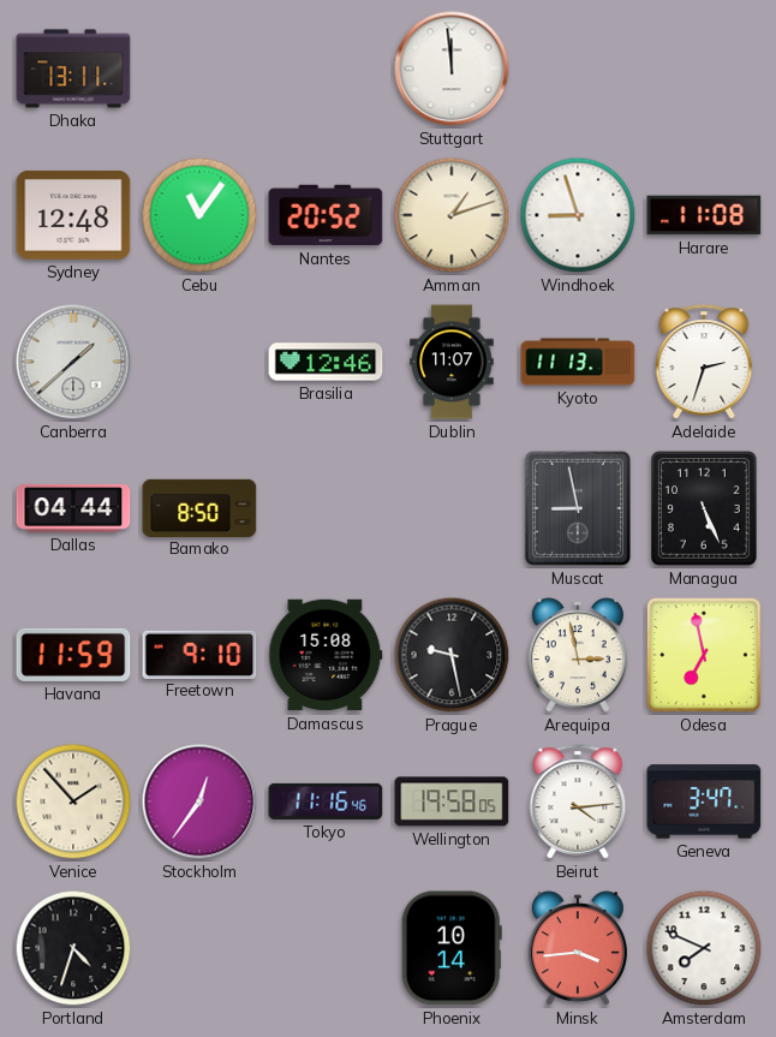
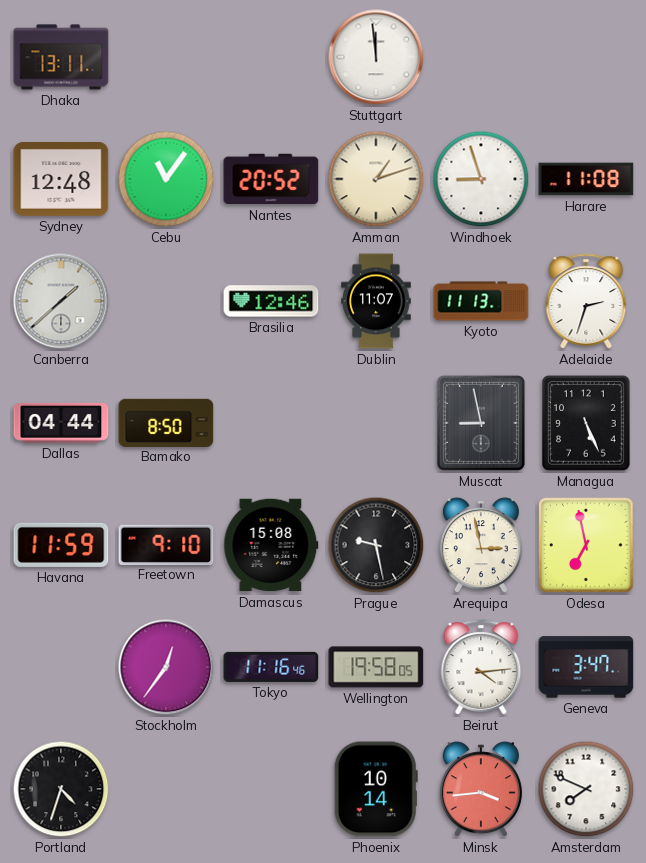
Venice: 1:53 -> none
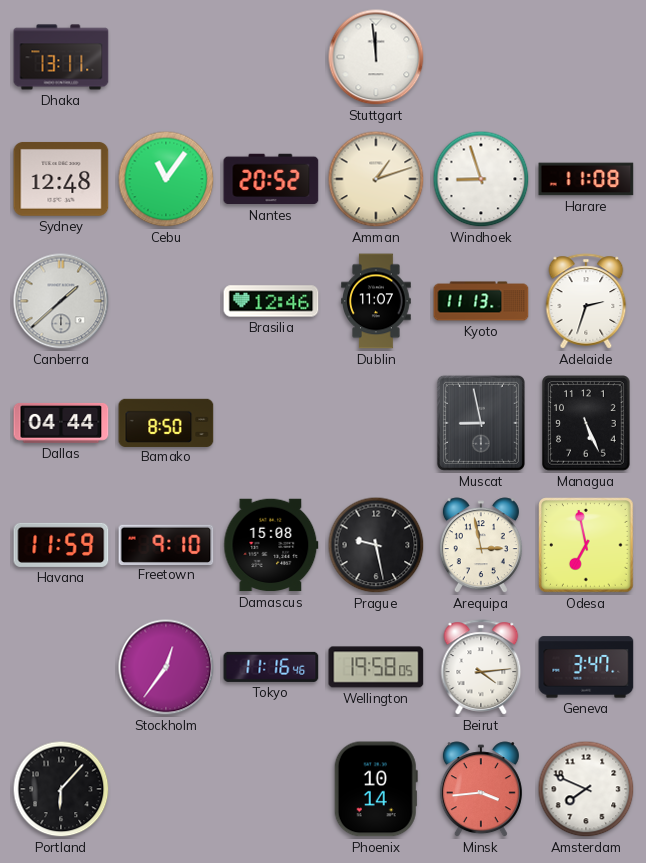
Portland: 4:33 -> 6:07
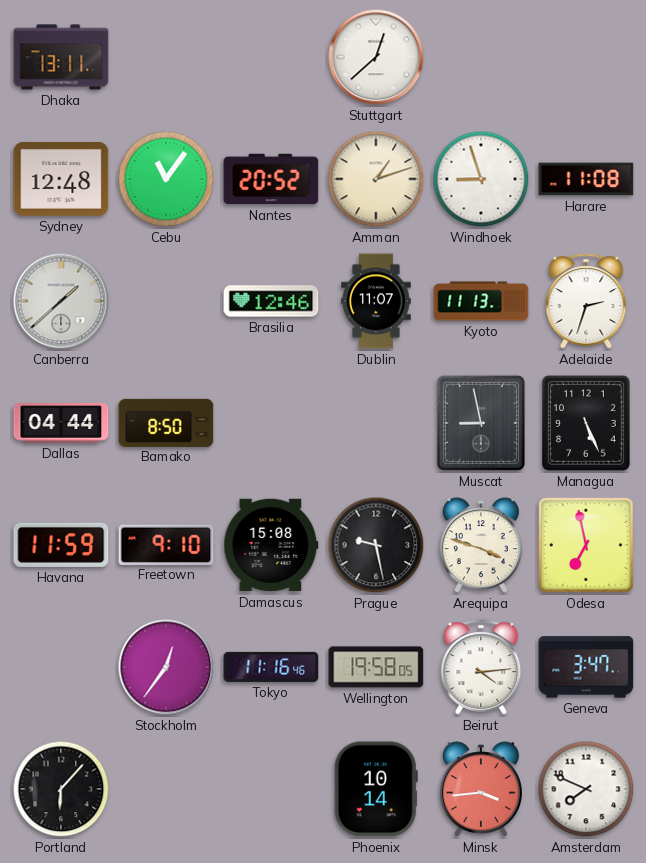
Stuttgart: 11:59 -> 12:38
Arequipa: 2:58 -> 3:48
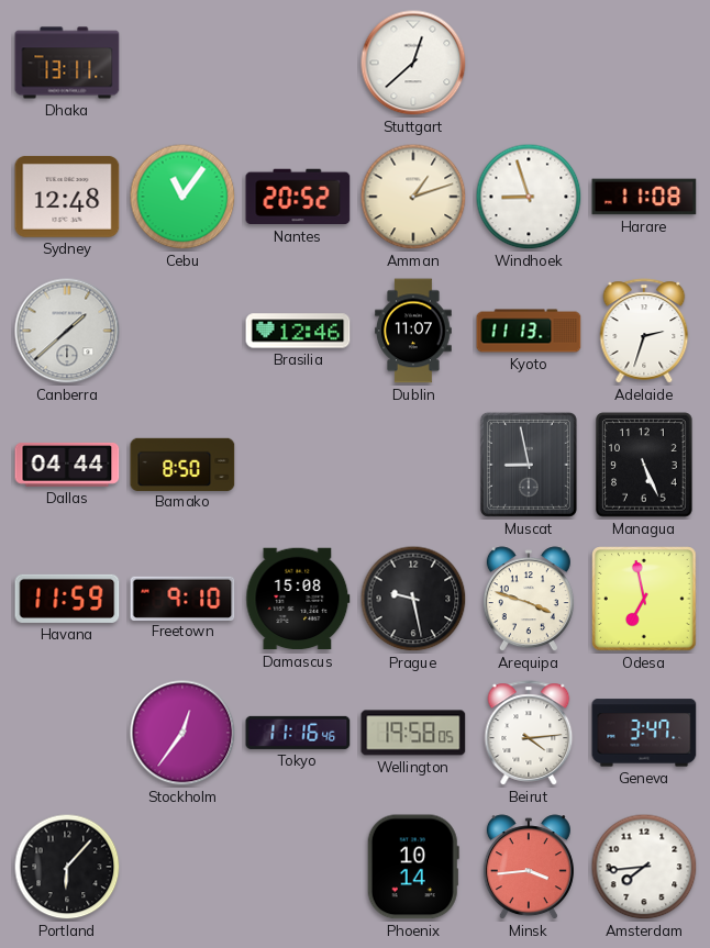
Amsterdam: 7:49 -> 7:44
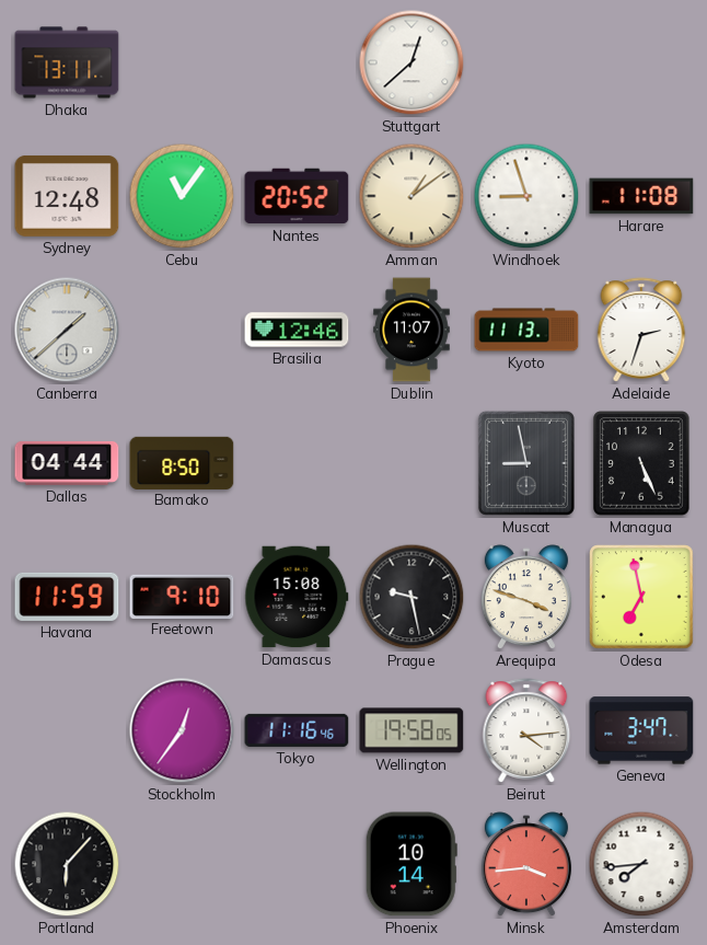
Amman: 1:12 -> 1:09
